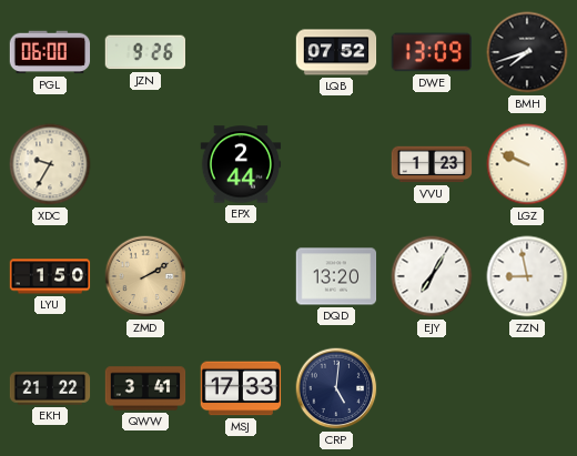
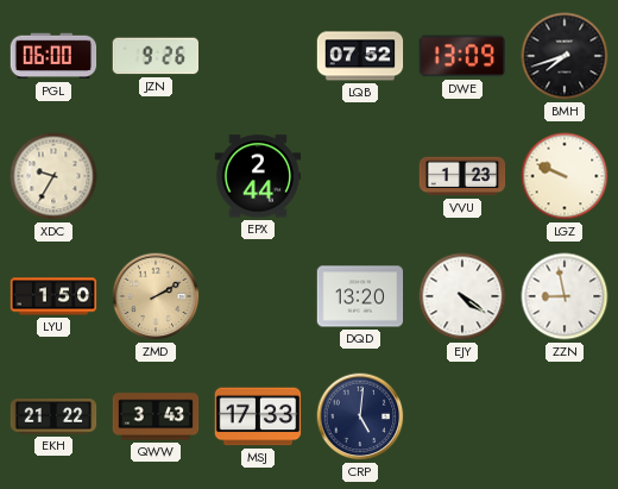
EJY: 7:05 -> 4:21
QWW: 3:41 -> 3:43
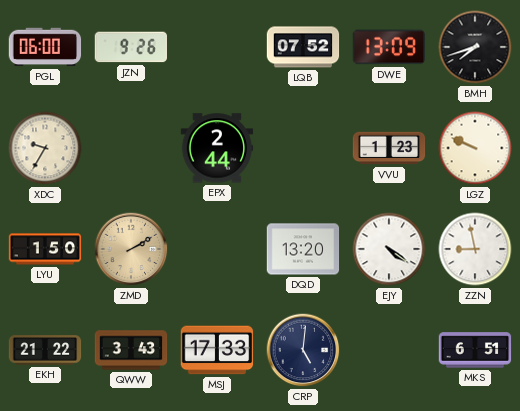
MKS: none -> 6:51
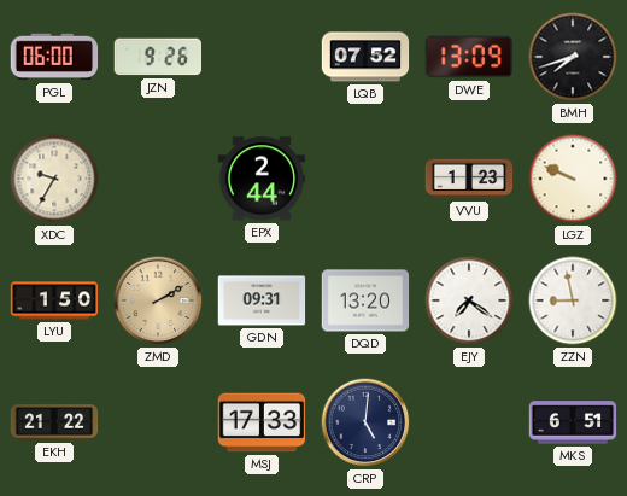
GDN: none -> 09:31
EJY: 4:21 -> 7:21
QWW: 3:43 -> none
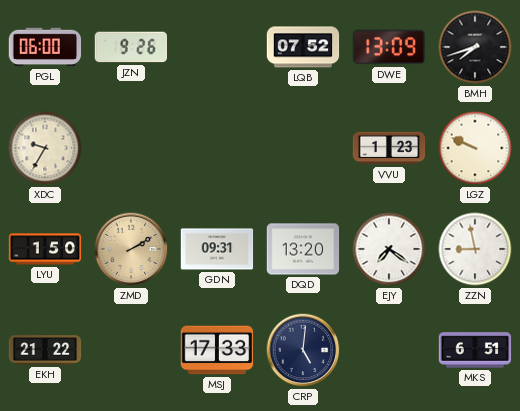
EPX: 2:44 -> none
